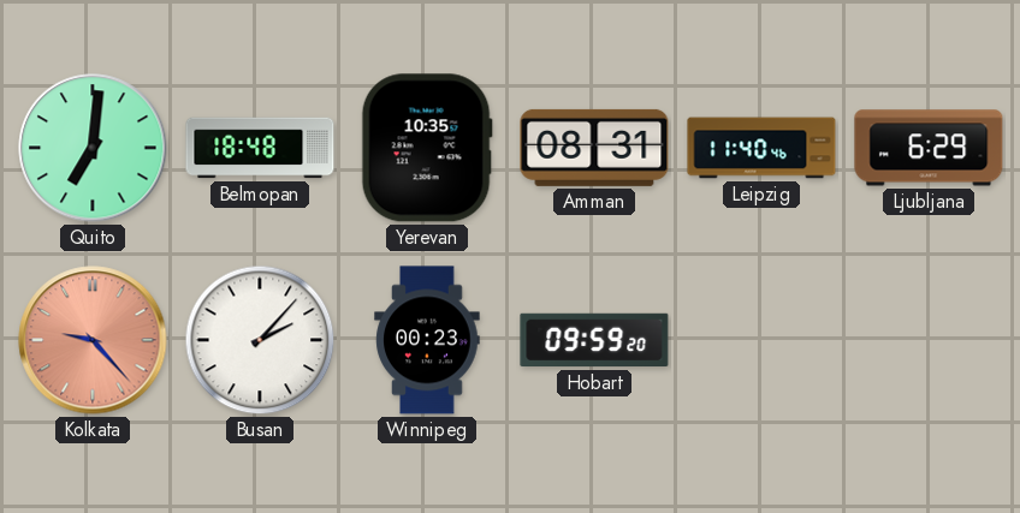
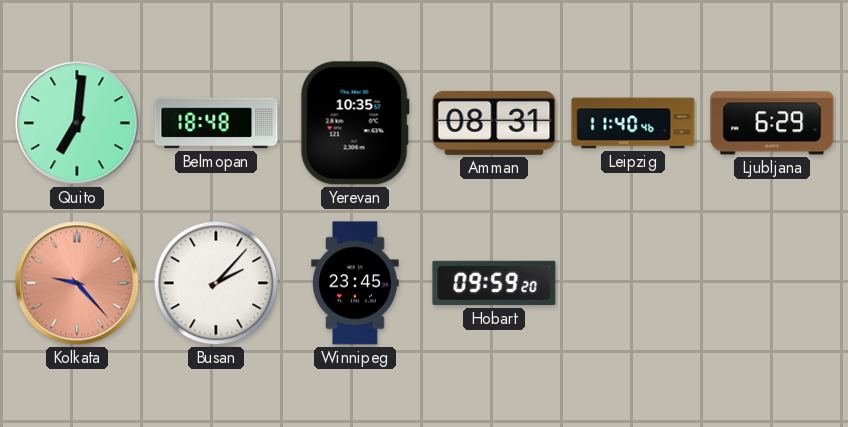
Winnipeg: 00:23 -> 23:45
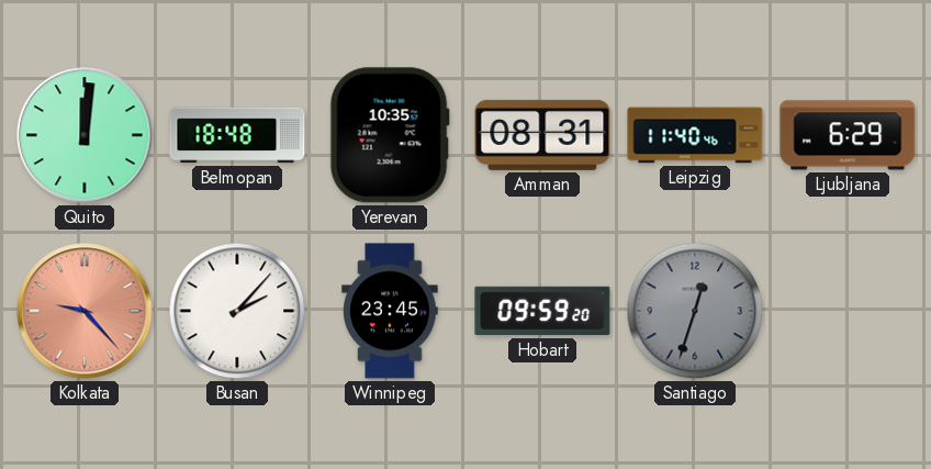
Quito: 7:01 -> 12:01
Santiago: none -> 12:33
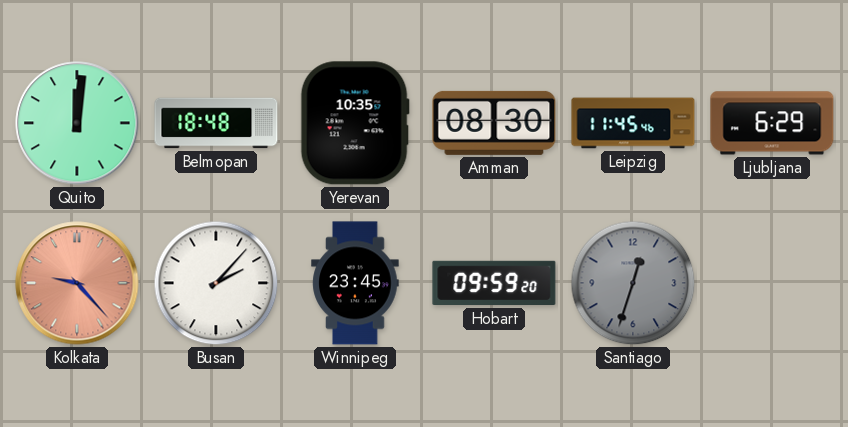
Amman: 08:31 -> 08:30
Leipzig: 11:40 -> 11:45
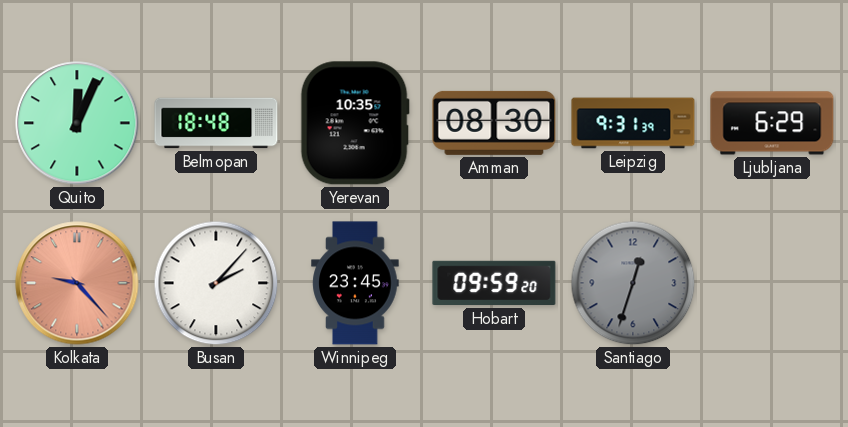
Quito: 12:01 -> 12:04
Leipzig: 11:45 -> 9:31
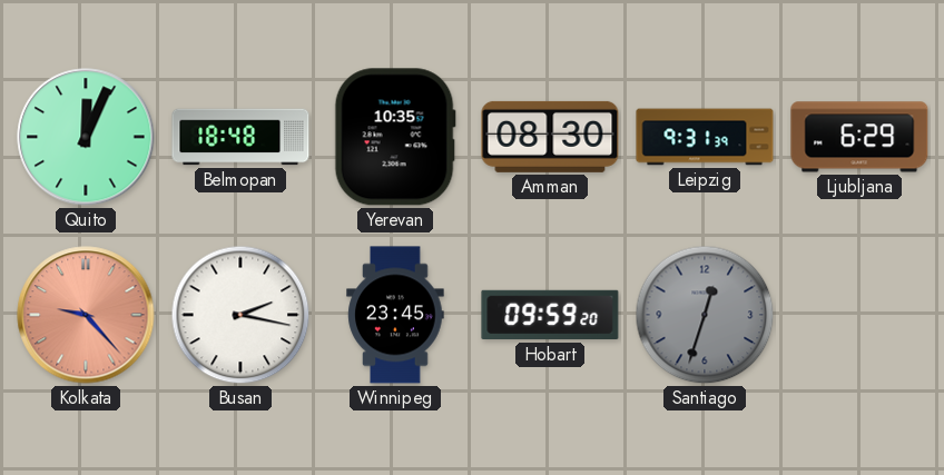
Busan: 2:07 -> 2:17
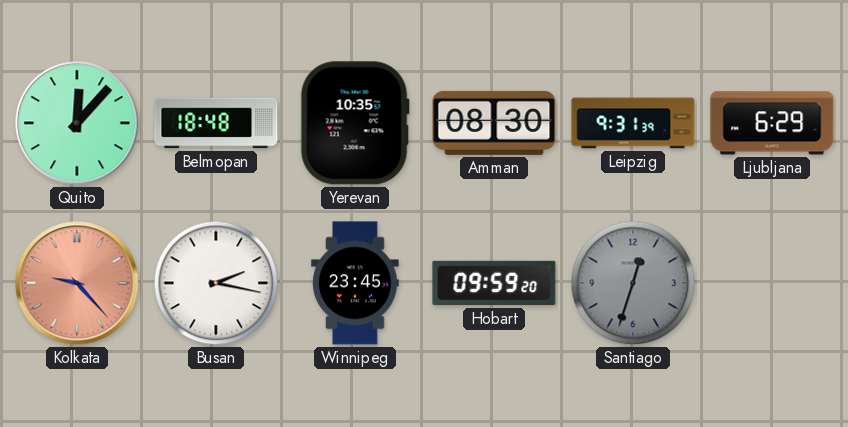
Quito: 12:04 -> 12:07
